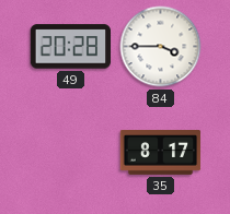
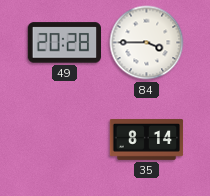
35: 8:17 -> 8:14
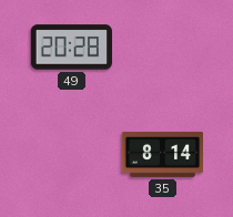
84: 3:45 -> none
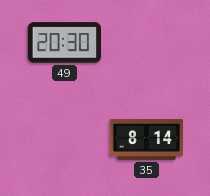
49: 20:28 -> 20:30
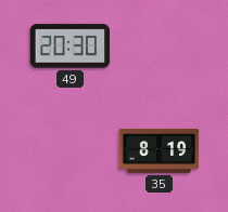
35: 8:14 -> 8:19
